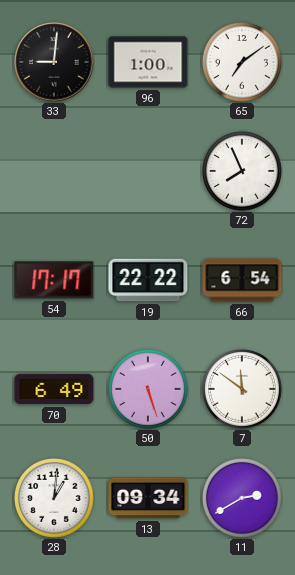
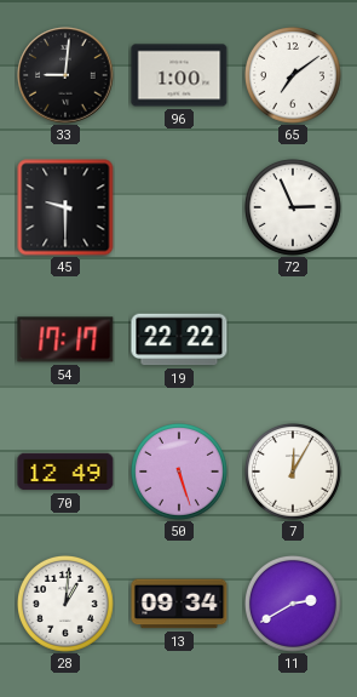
45: none -> 9:30
72: 7:56 -> 2:56
66: 6:54 -> none
70: 6:49 -> 12:49
7: 11:51 -> 12:05
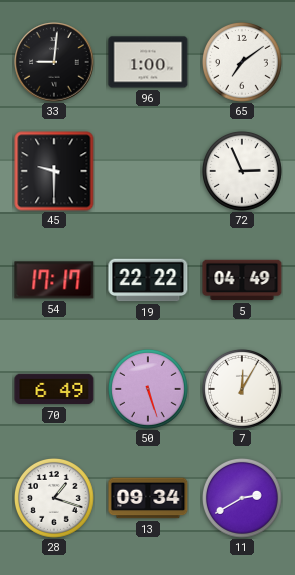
5: none -> 04:49
70: 12:49 -> 6:49
28: 1:01 -> 1:18
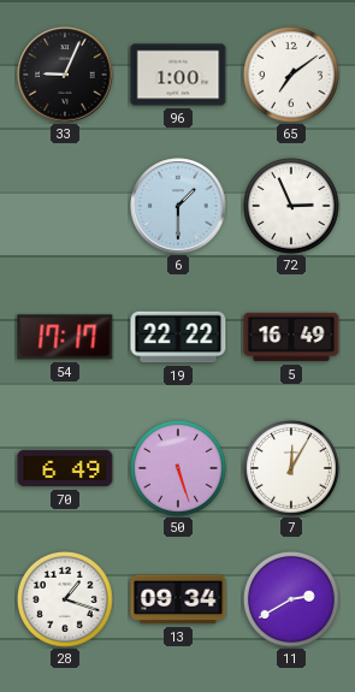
33: 9:01 -> 9:04
45: 9:30 -> none
6: none -> 1:30
5: 04:49 -> 16:49
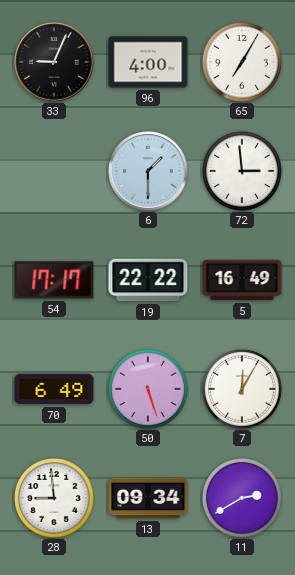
96: 1:00 -> 4:00
65: 7:09 -> 7:05
72: 2:56 -> 2:59
28: 1:18 -> 8:59
